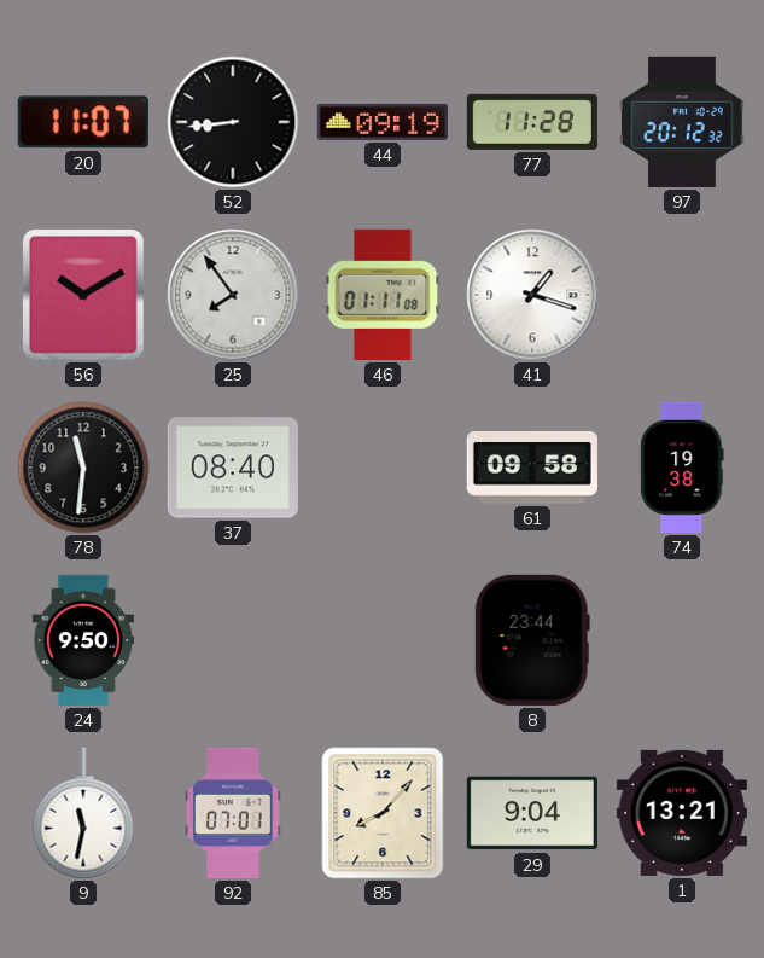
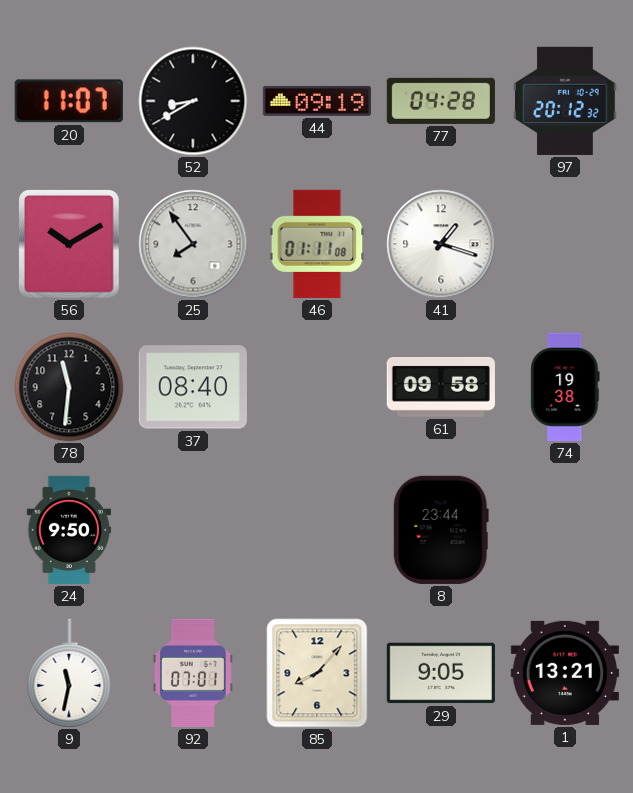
52: 8:44 -> 8:40
77: 11:28 -> 04:28
29: 9:04 -> 9:05
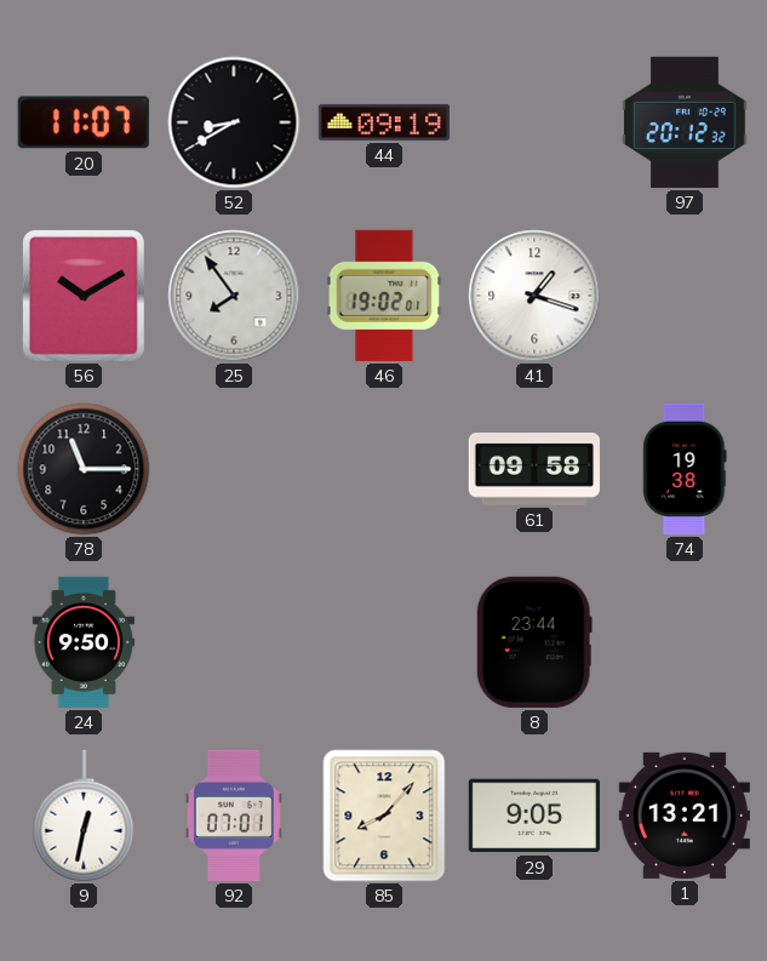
77: 04:28 -> none
46: 01:11 -> 19:02
78: 11:31 -> 11:15
37: 08:40 -> none
9: 11:32 -> 12:32
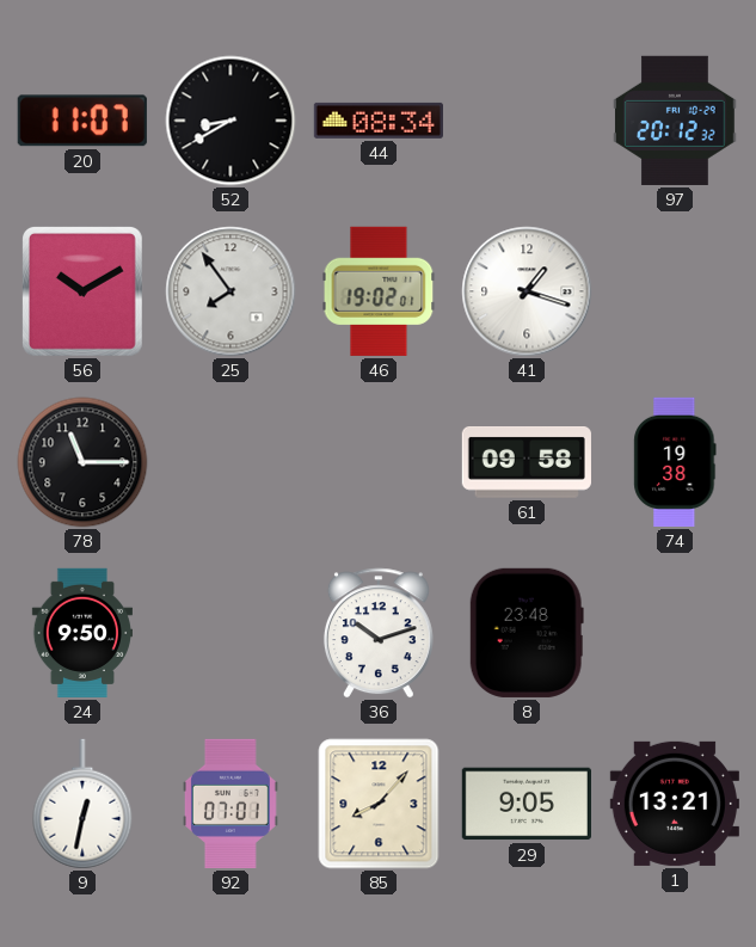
44: 09:19 -> 08:34
36: none -> 10:12
8: 23:44 -> 23:48
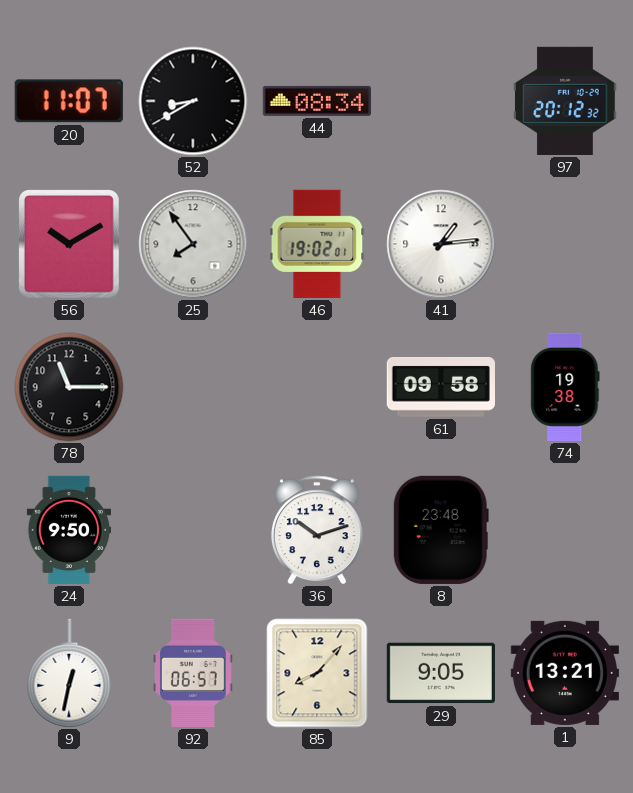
41: 1:18 -> 1:14
92: 07:01 -> 06:57
